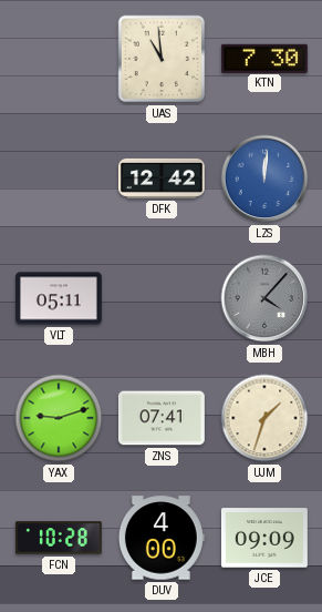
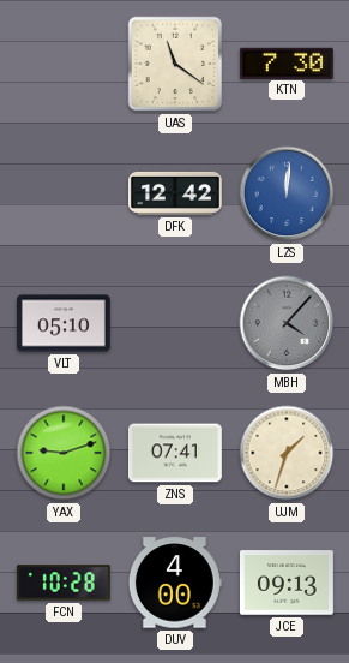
UAS: 10:59 -> 11:21
VLT: 05:11 -> 05:10
JCE: 09:09 -> 09:13
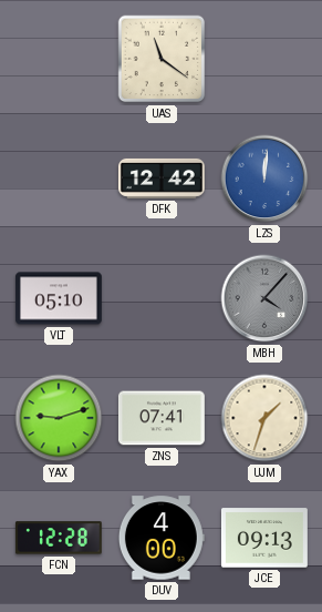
KTN: 7:30 -> none
FCN: 10:28 -> 12:28
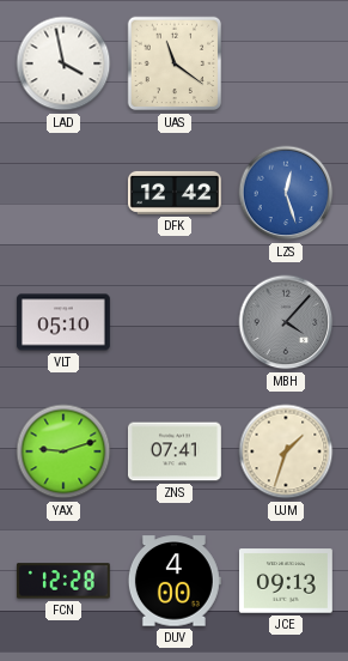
LAD: none -> 3:58
LZS: 12:01 -> 12:27
